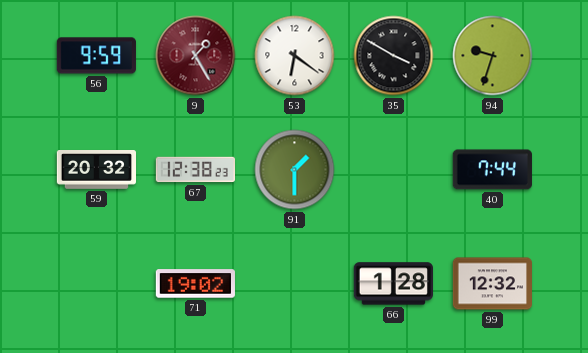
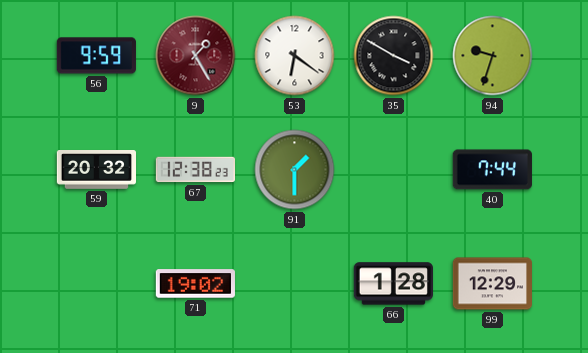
99: 12:32 -> 12:29
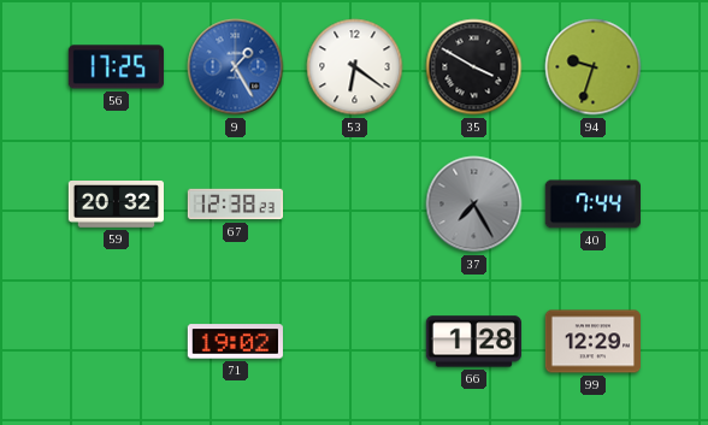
56: 9:59 -> 17:25
9 dial: burgundy -> blue
91: 1:30 -> none
37: none -> 7:25
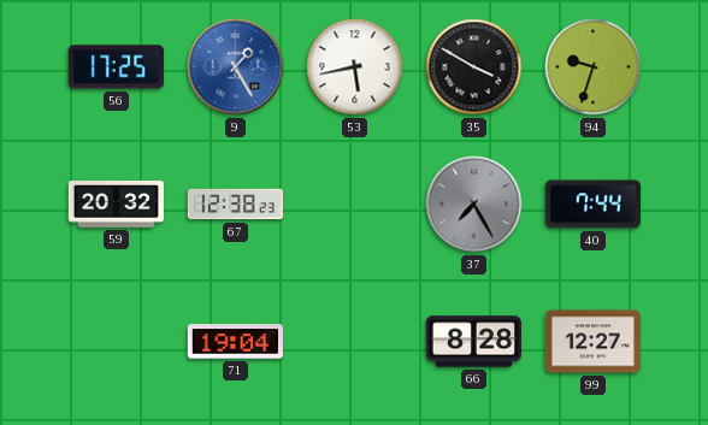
53: 6:21 -> 5:43
71: 19:02 -> 19:04
66: 1:28 -> 8:28
99: 12:29 -> 12:27
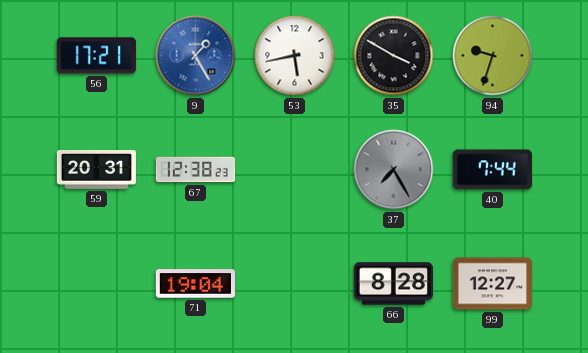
56: 17:25 -> 17:21
59: 20:32 -> 20:31
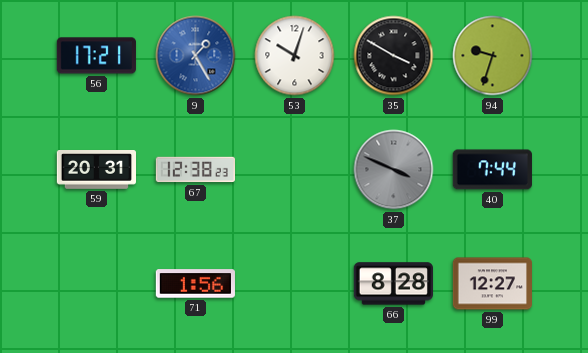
53: 5:43 -> 10:03
37: 7:25 -> 3:49
71: 19:04 -> 1:56
